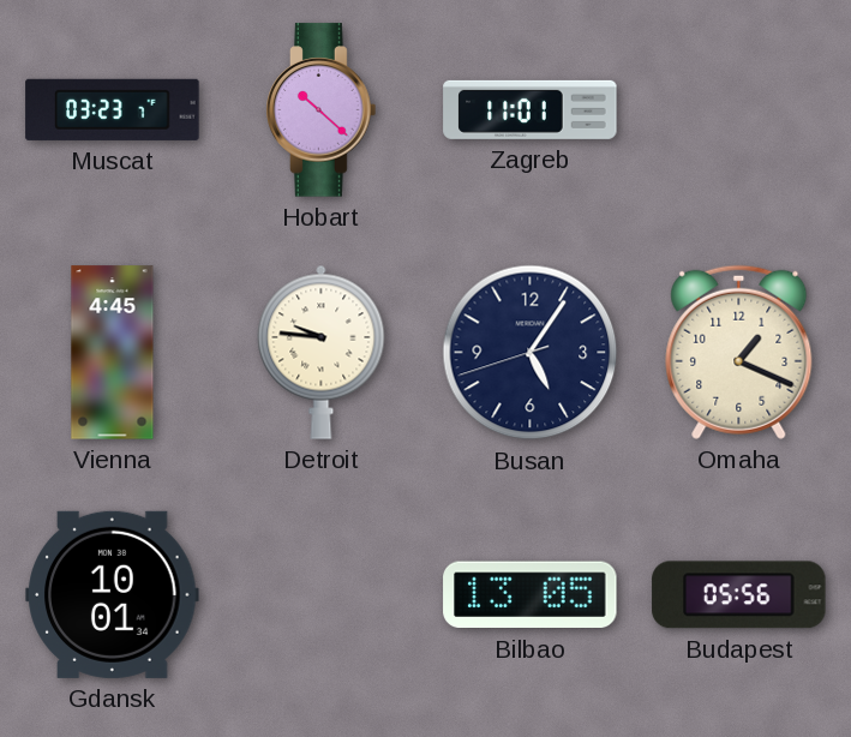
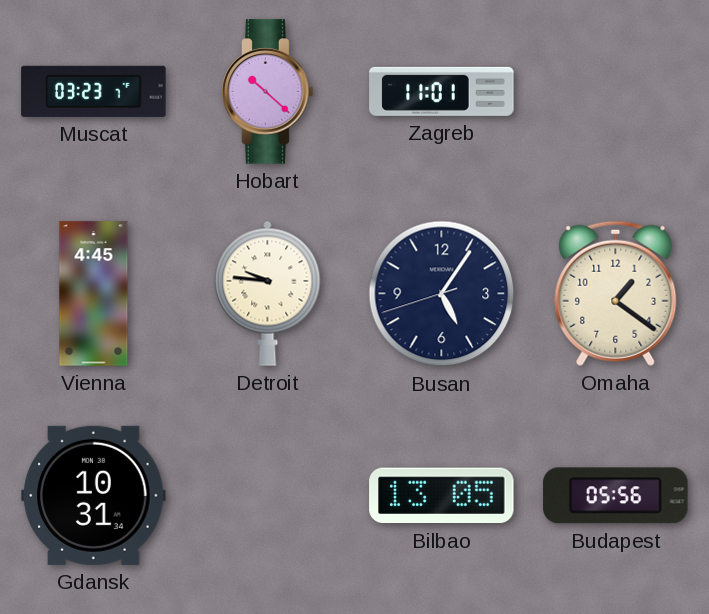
Omaha: 1:19 -> 1:21
Gdansk: 10:01 -> 10:31
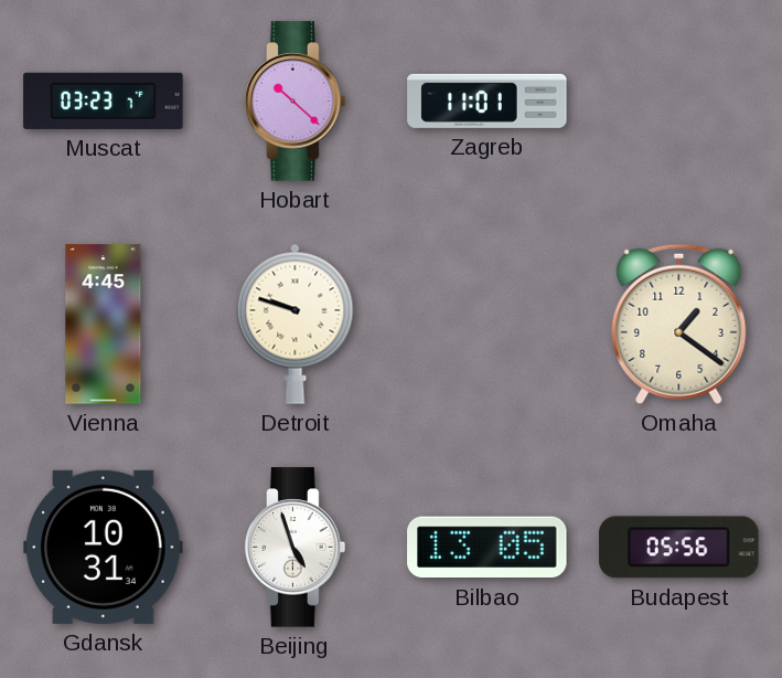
Detroit: 9:46 -> 9:48
Busan: 5:05 -> none
Beijing: none -> 4:57
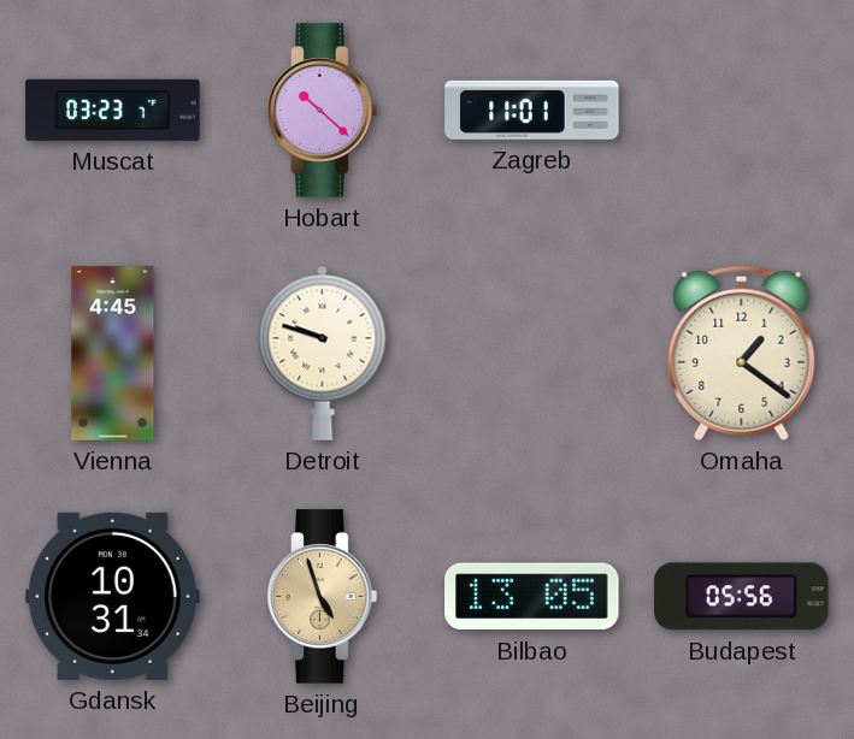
Beijing dial: white -> champagne
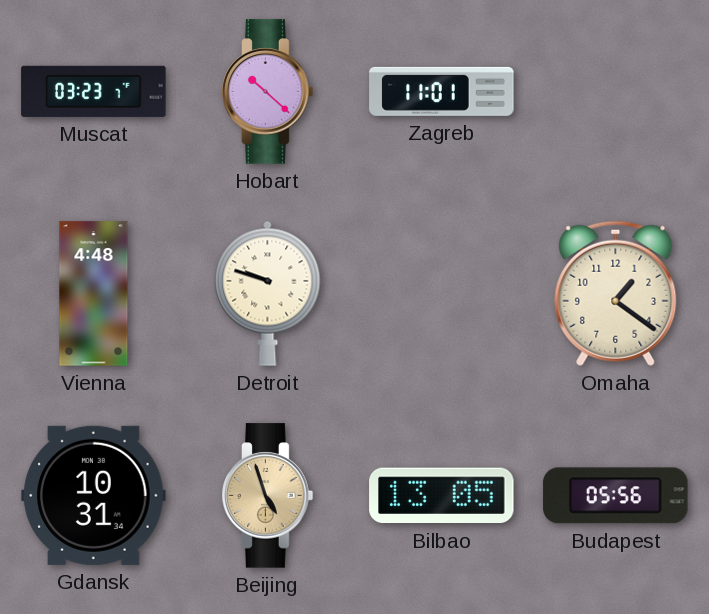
Vienna: 4:45 -> 4:48
